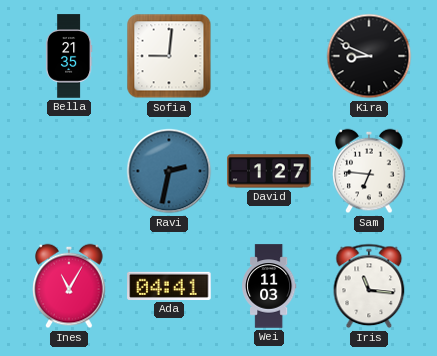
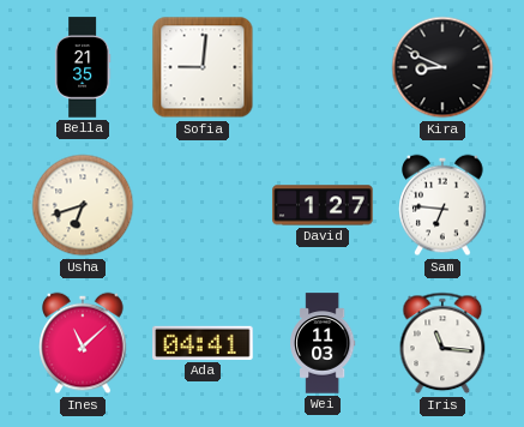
Usha: none -> 6:42
Ravi: 2:32 -> none
Ines: 11:05 -> 11:08
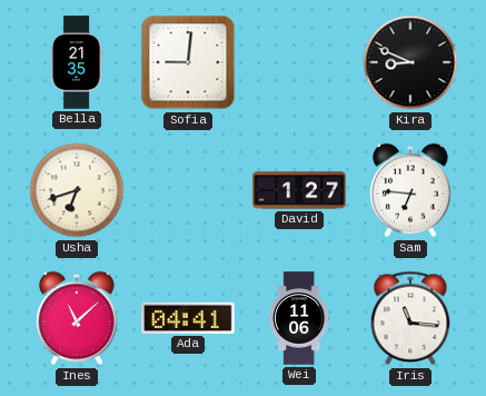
Wei: 11:03 -> 11:06
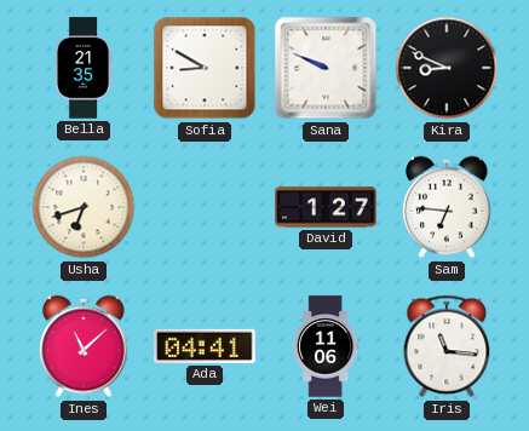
Sofia: 9:01 -> 8:50
Sana: none -> 9:49
